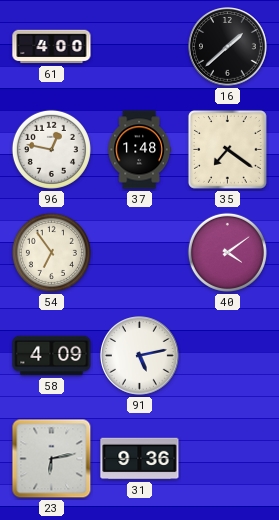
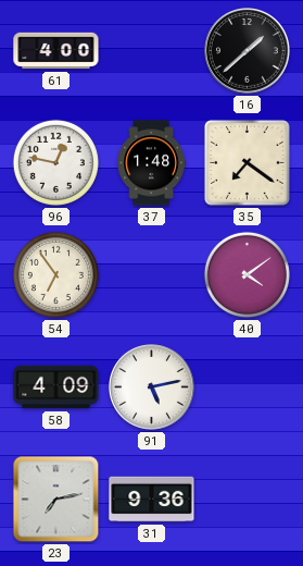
23: 6:13 -> 7:13
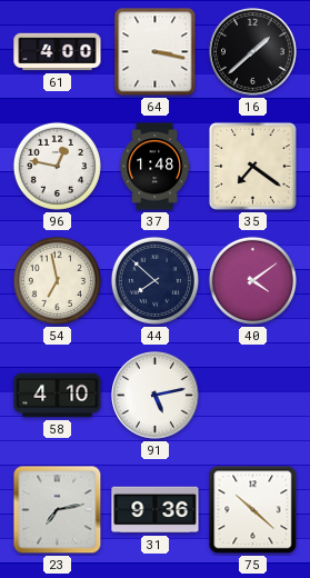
64: none -> 3:17
54: 6:54 -> 6:58
44: none -> 7:52
58: 4:09 -> 4:10
75: none -> 10:22
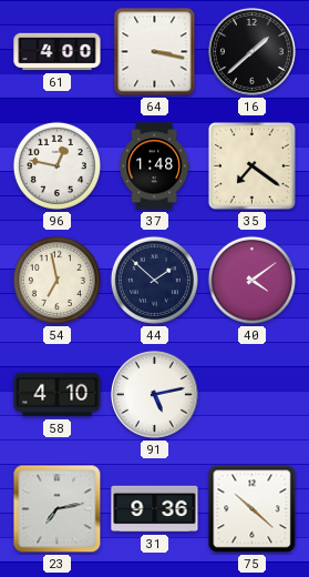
44: 7:52 -> 1:52
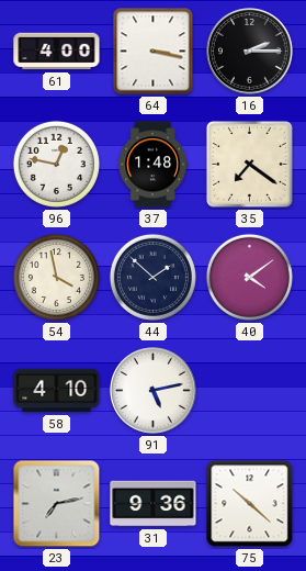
16: 1:38 -> 2:15
54: 6:58 -> 3:58
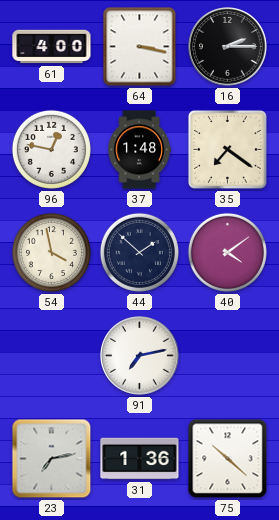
58: 4:10 -> none
91: 5:13 -> 7:13
31: 9:36 -> 1:36
